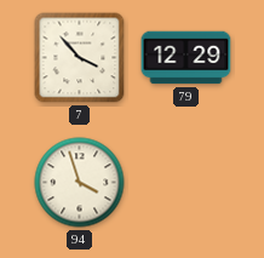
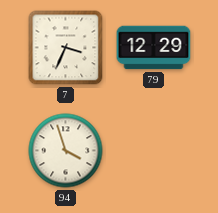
7: 3:53 -> 3:34
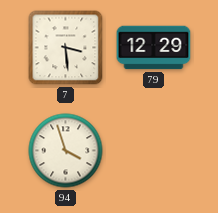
7: 3:34 -> 3:29
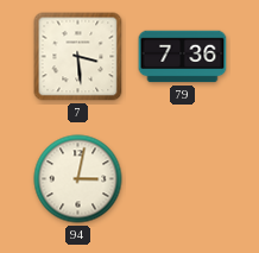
79: 12:29 -> 7:36
94: 3:57 -> 3:02
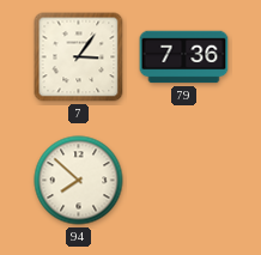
7: 3:29 -> 3:06
94: 3:02 -> 7:52
